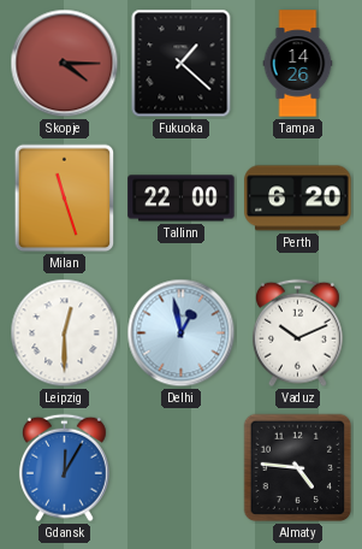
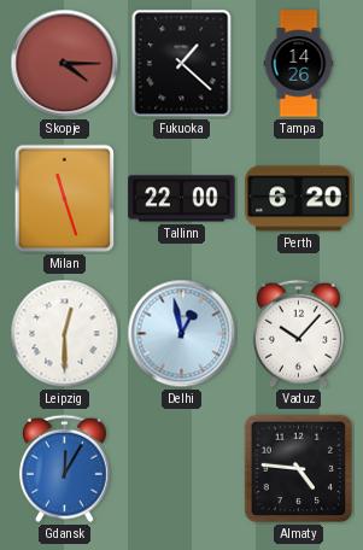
Vaduz: 10:11 -> 10:07
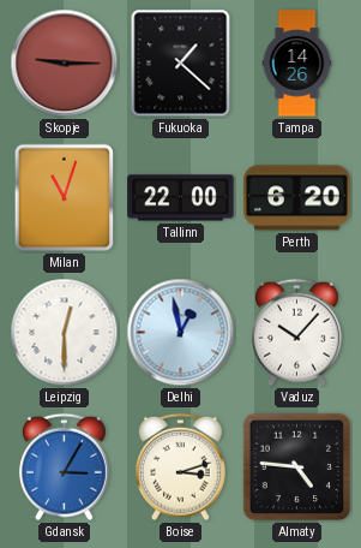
Skopje: 4:15 -> 9:15
Milan: 11:27 -> 11:03
Gdansk: 12:05 -> 3:05
Boise: none -> 3:12
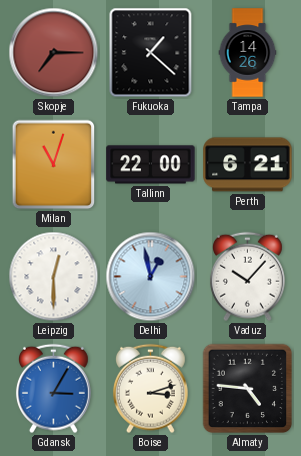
Skopje: 9:15 -> 7:15
Perth: 6:20 -> 6:21
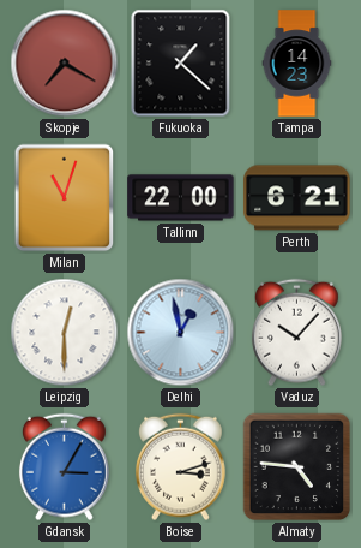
Skopje: 7:15 -> 7:20
Tampa: 14:26 -> 14:23
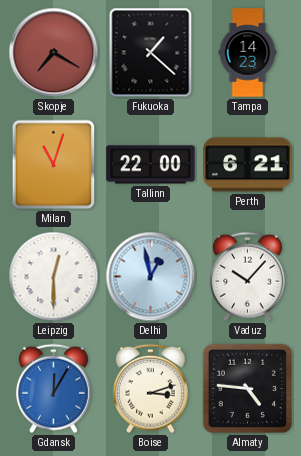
Gdansk: 3:05 -> 12:05
